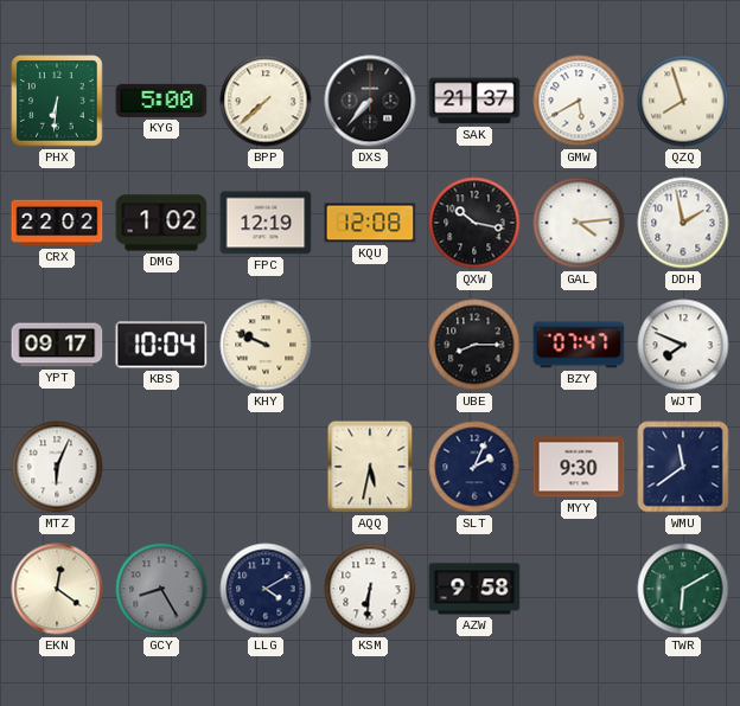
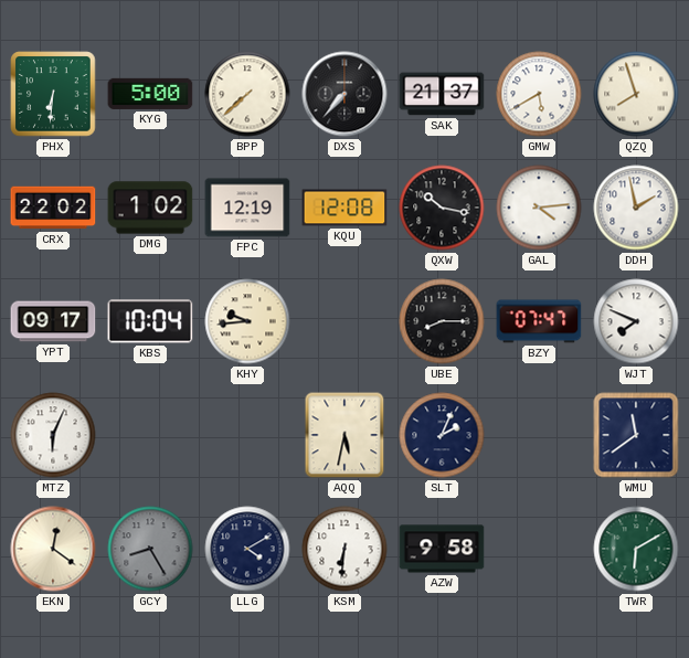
KHY: 9:49 -> 9:44
MYY: 9:30 -> none
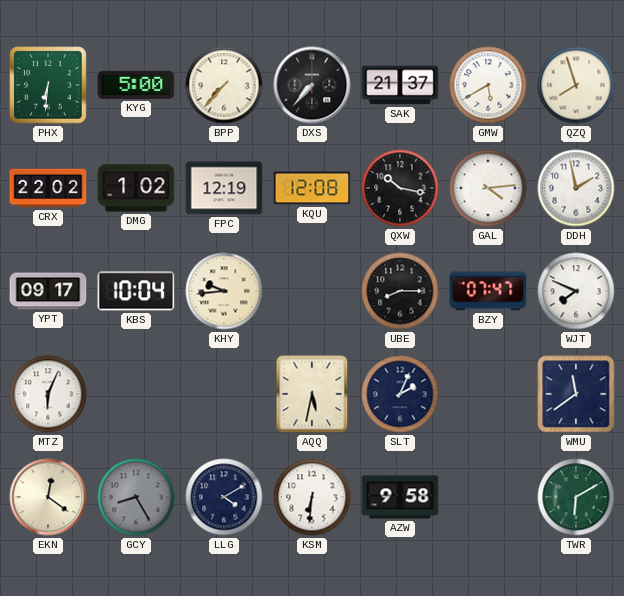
BPP: 7:38 -> 7:37
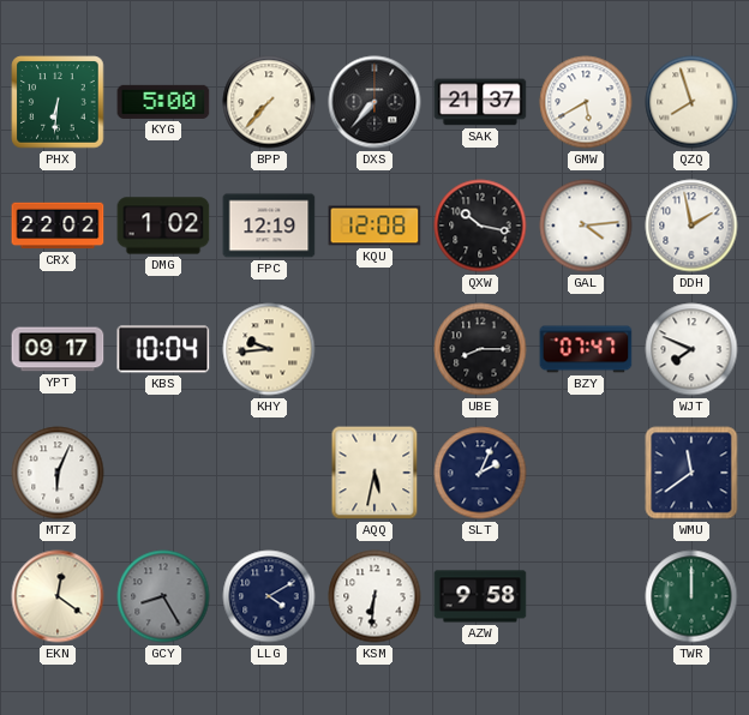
TWR: 6:10 -> 12:00
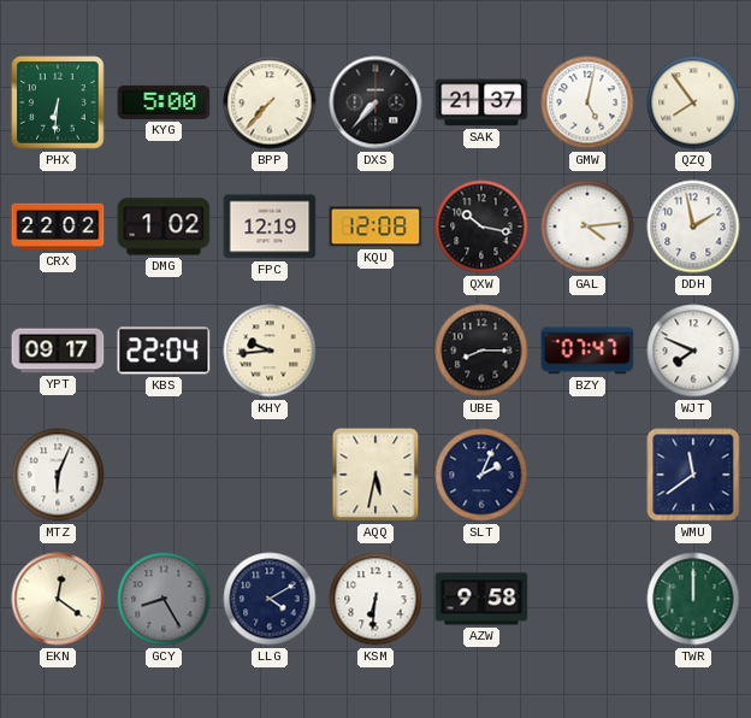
GMW: 5:40 -> 5:02
QZQ: 7:57 -> 7:54
KBS: 10:04 -> 22:04
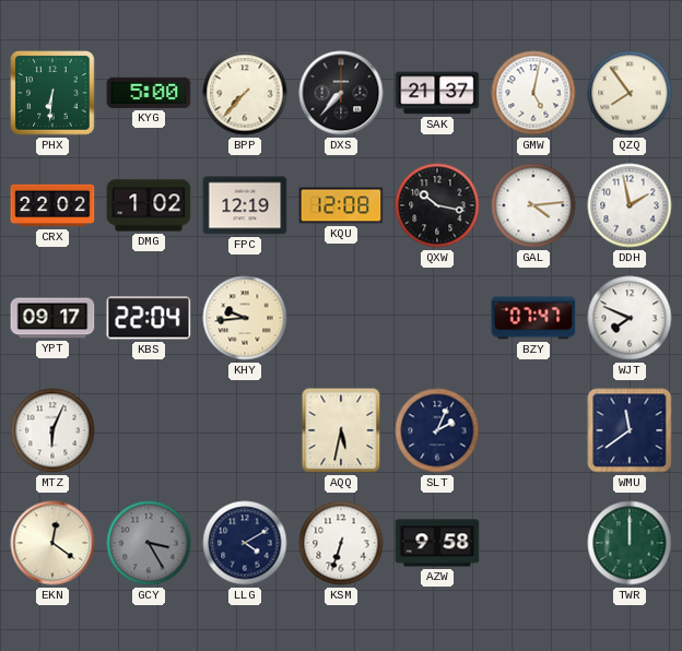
UBE: 8:15 -> none
GCY: 8:25 -> 3:25
KSM: 6:31 -> 6:33
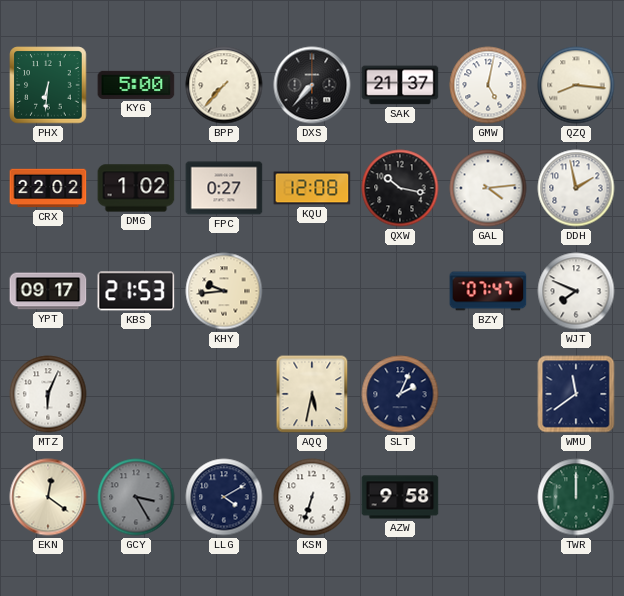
QZQ: 7:54 -> 8:16
FPC: 12:19 -> 0:27
KBS: 22:04 -> 21:53
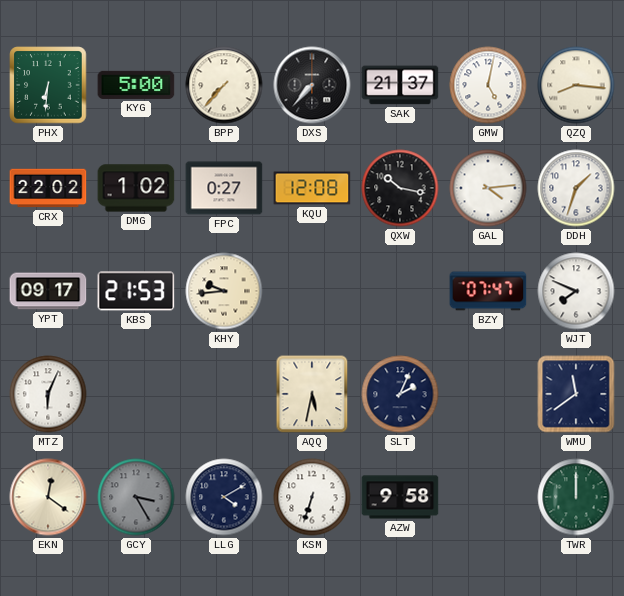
DDH: 1:58 -> 1:33
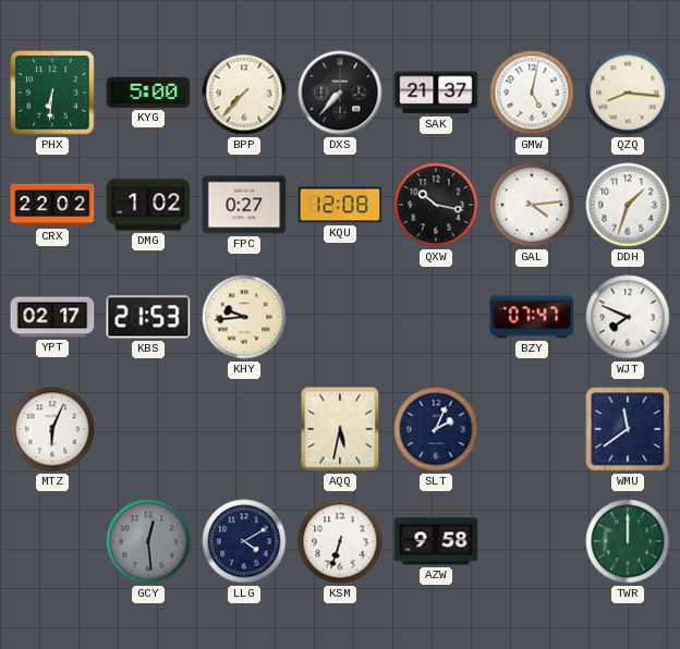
YPT: 09:17 -> 02:17
EKN: 12:21 -> none
GCY: 3:25 -> 12:29
